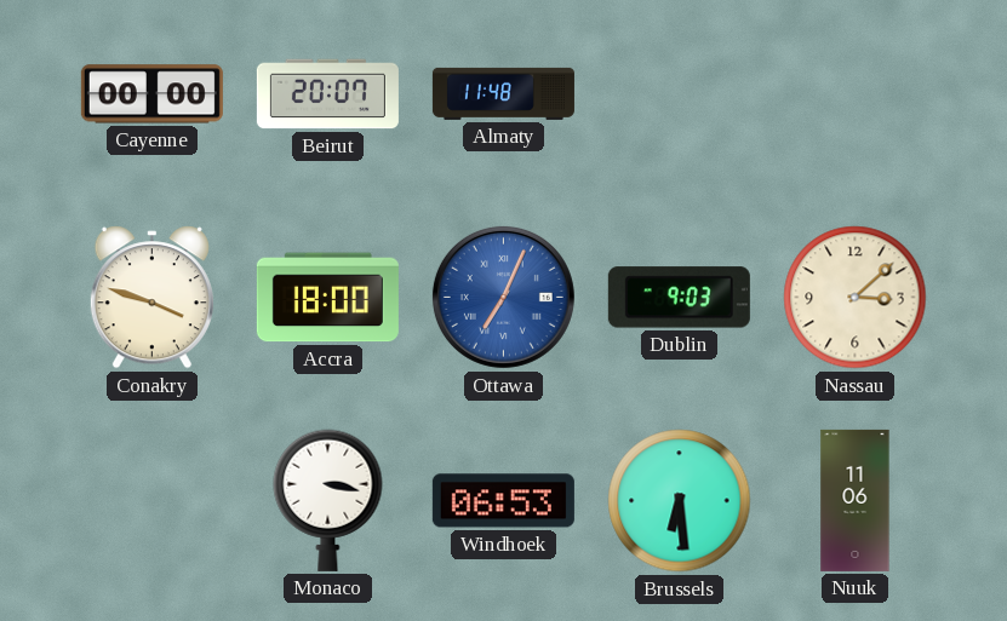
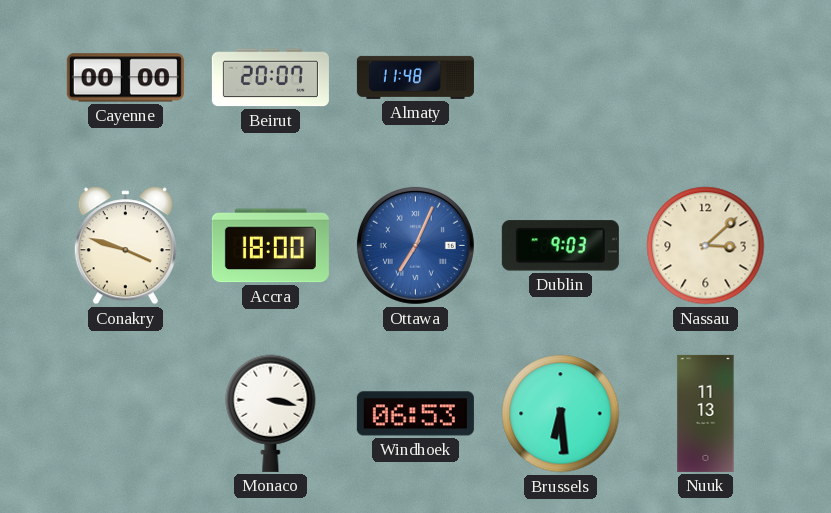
Nuuk: 11:06 -> 11:13
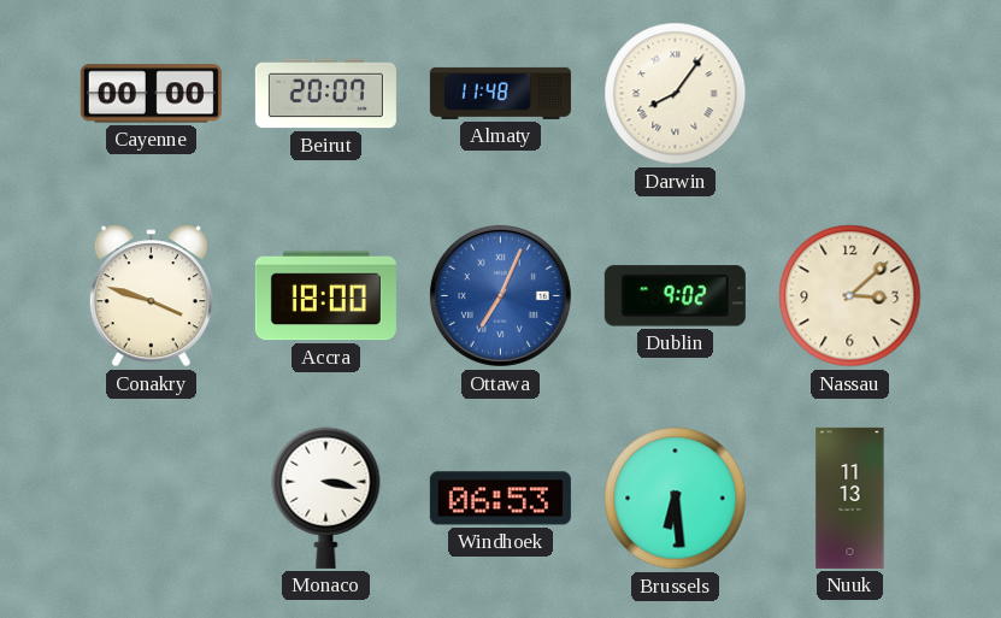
Darwin: none -> 8:06
Dublin: 9:03 -> 9:02
